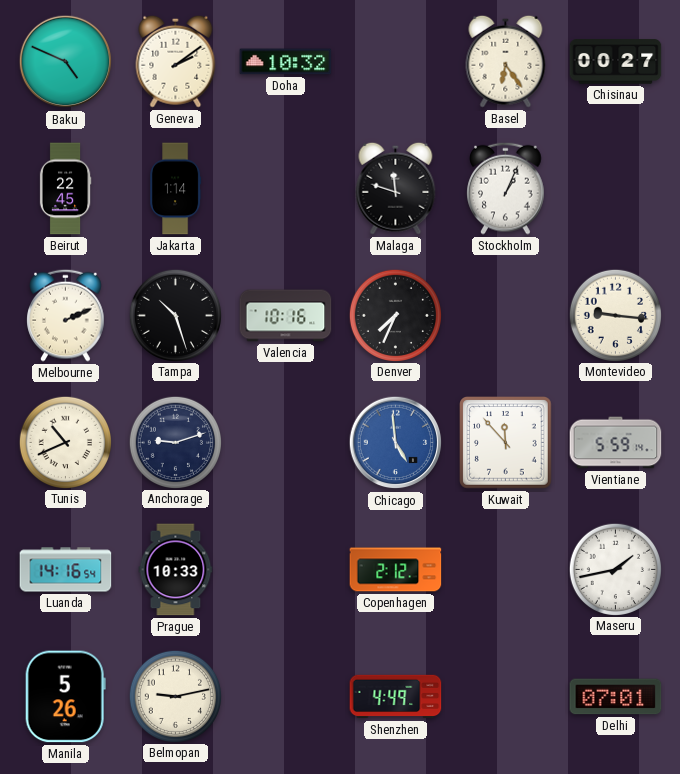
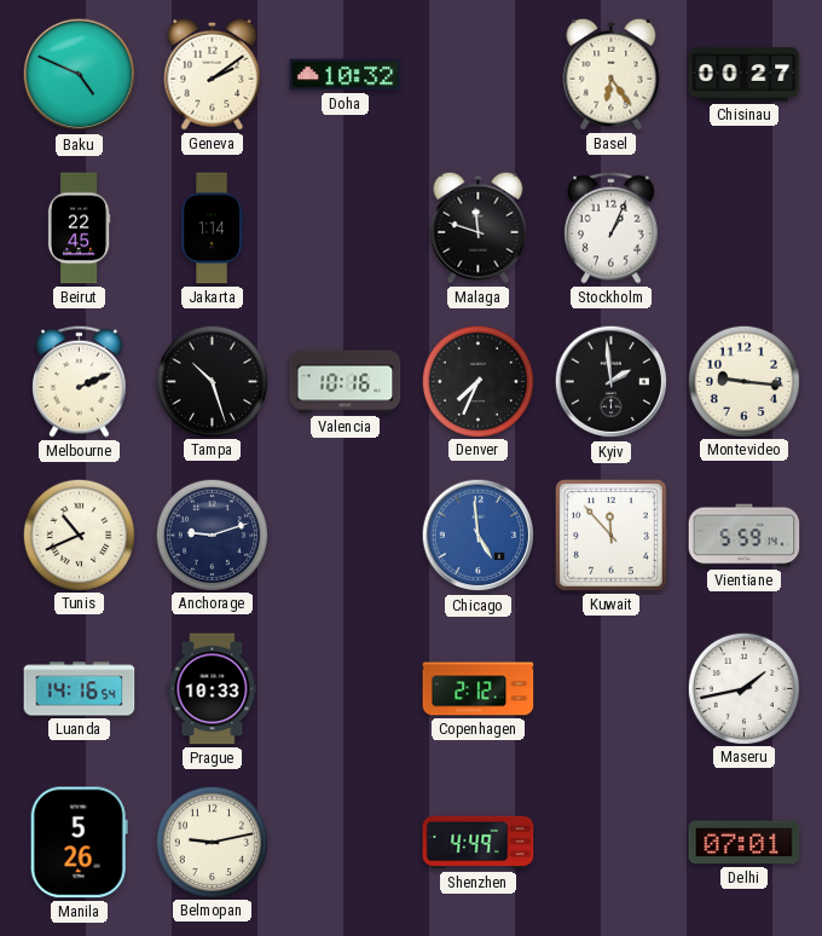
Kyiv: none -> 1:59
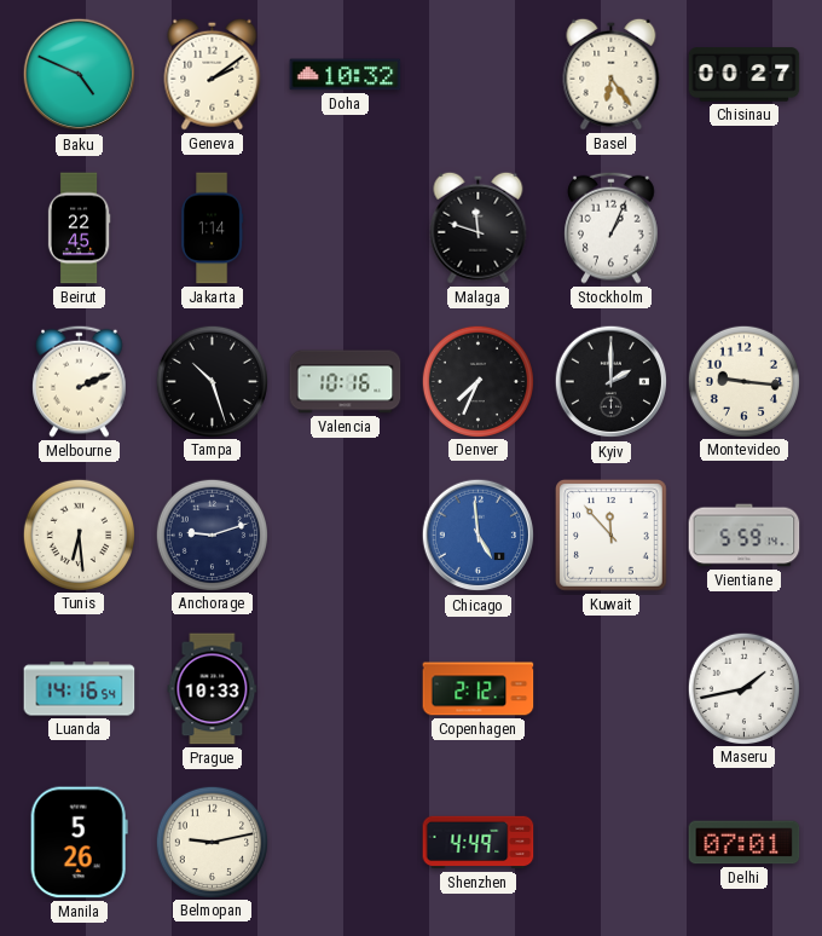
Kyiv: 1:59 -> 2:00
Tunis: 10:41 -> 6:29
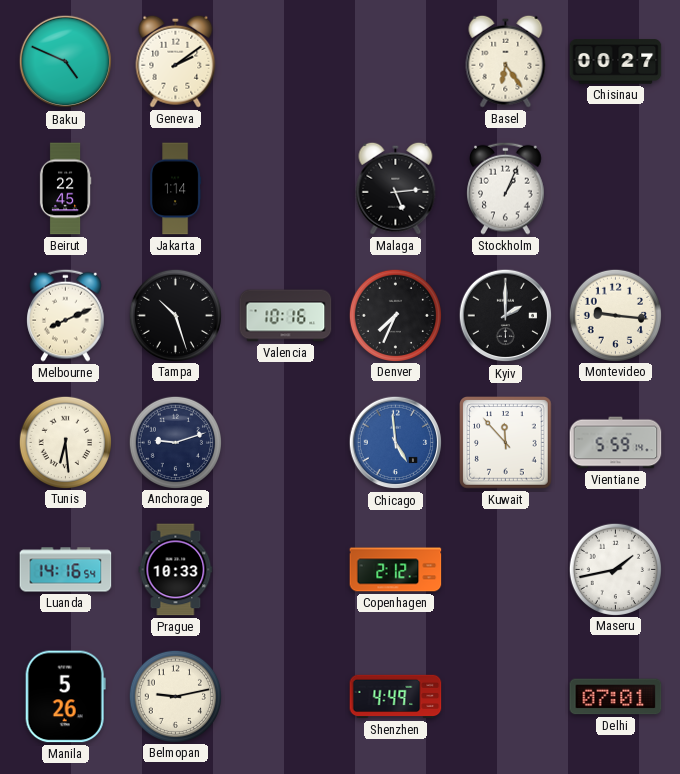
Doha: 10:32 -> none
Malaga: 11:48 -> 5:14
Melbourne: 2:11 -> 8:11
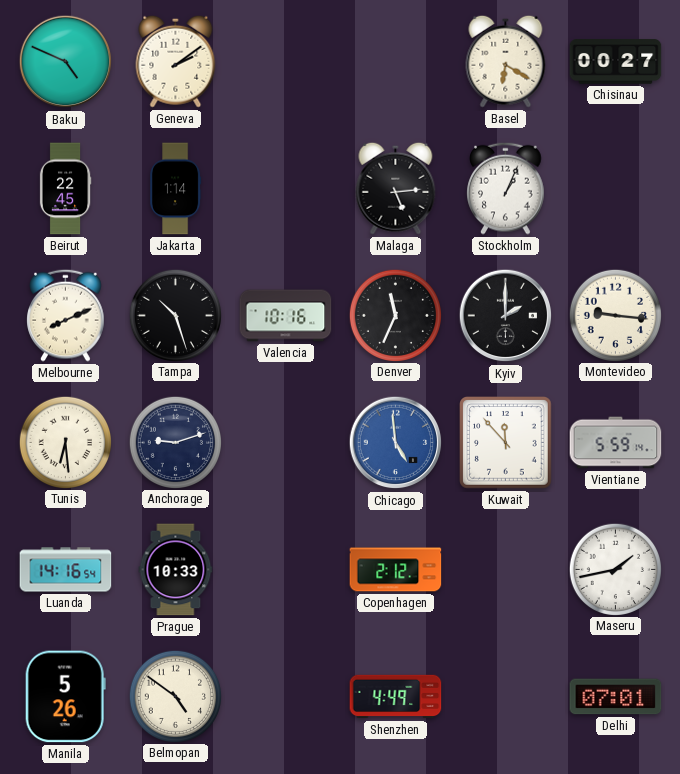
Basel: 6:24 -> 6:20
Denver: 7:34 -> 11:34
Belmopan: 9:13 -> 4:51
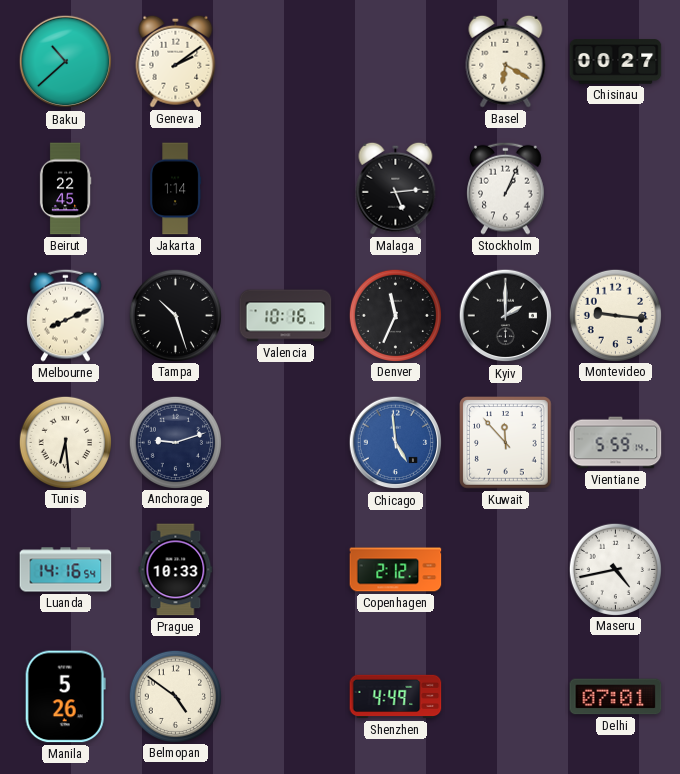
Baku: 4:49 -> 10:38
Maseru: 1:43 -> 4:43
